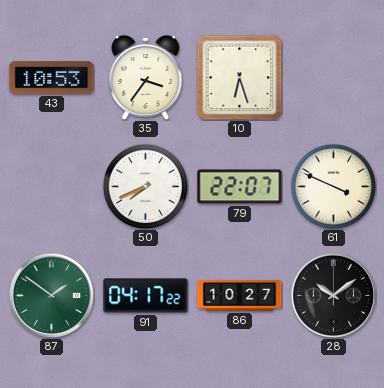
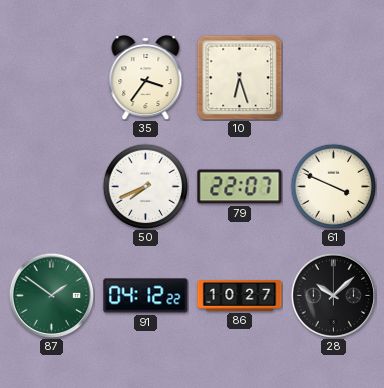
43: 10:53 -> none
91: 04:17 -> 04:12
28: 10:09 -> 10:08
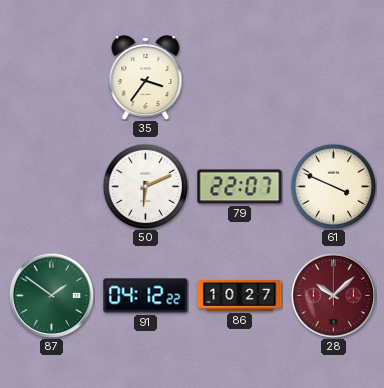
10: 6:27 -> none
50: 7:41 -> 6:11
28 dial: black -> burgundy
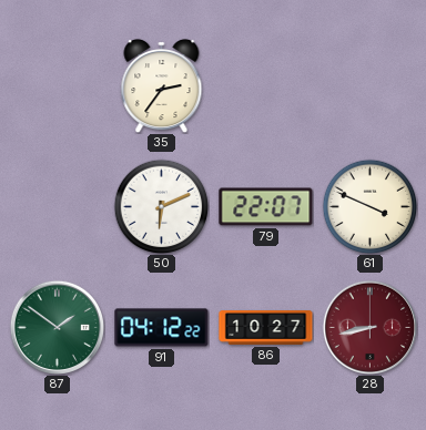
35: 3:36 -> 2:36
28: 10:08 -> 8:43
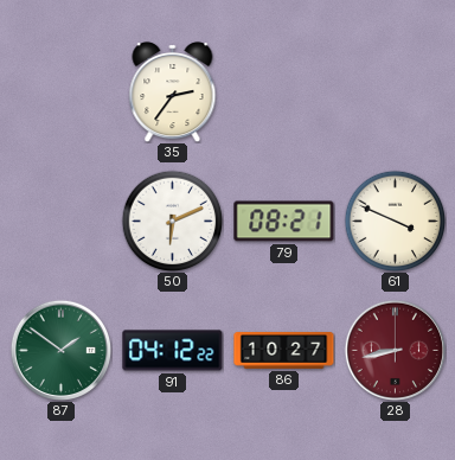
79: 22:07 -> 08:21
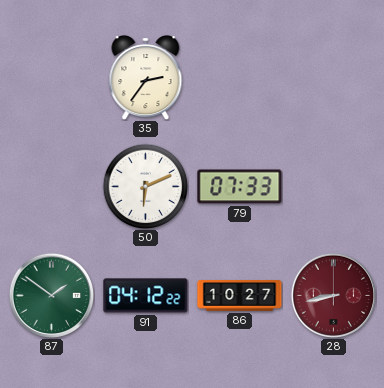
79: 08:21 -> 07:33
61: 3:49 -> none
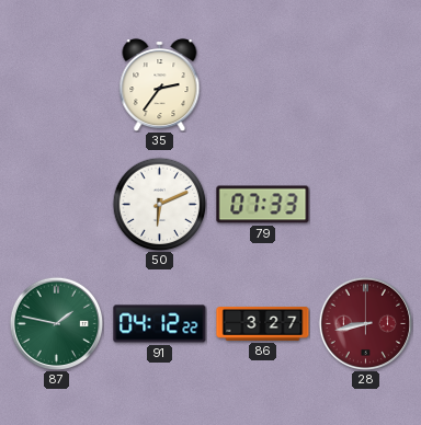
87: 1:51 -> 1:47
86: 10:27 -> 3:27
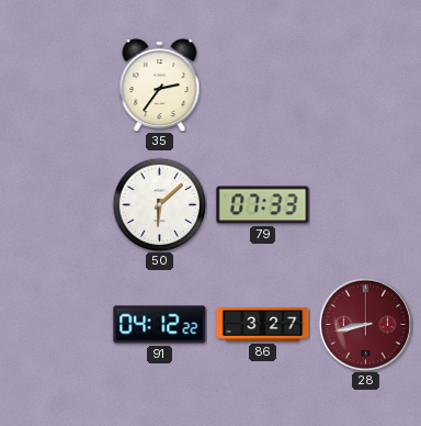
50: 6:11 -> 6:08
87: 1:47 -> none
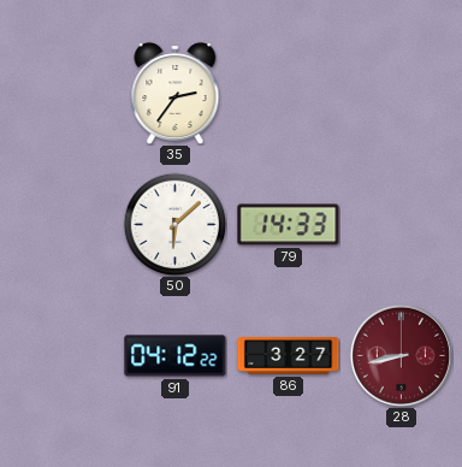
79: 07:33 -> 14:33
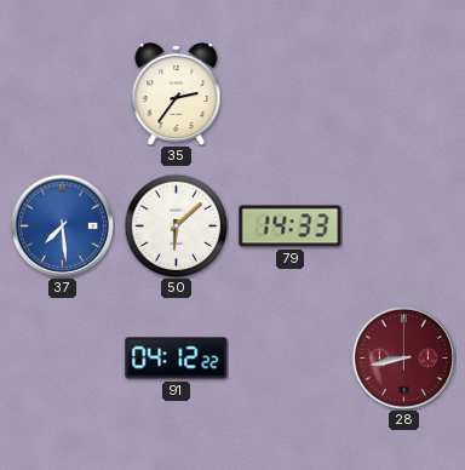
37: none -> 7:29
86: 3:27 -> none
